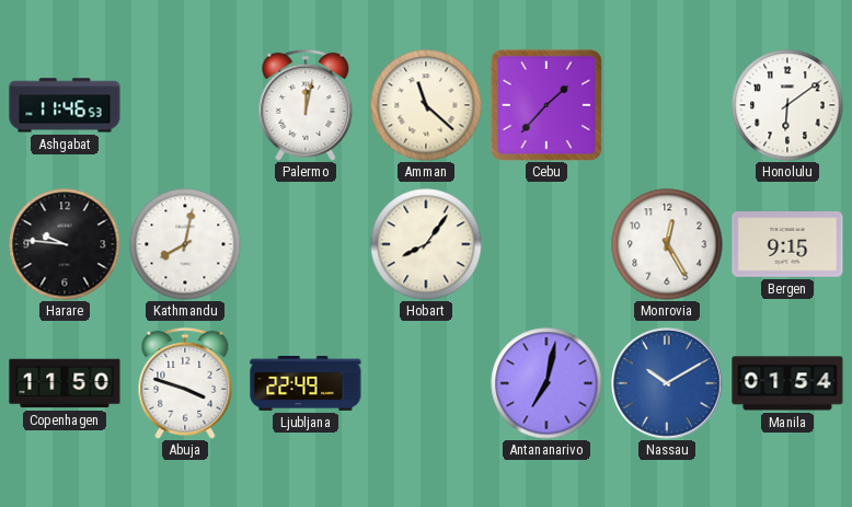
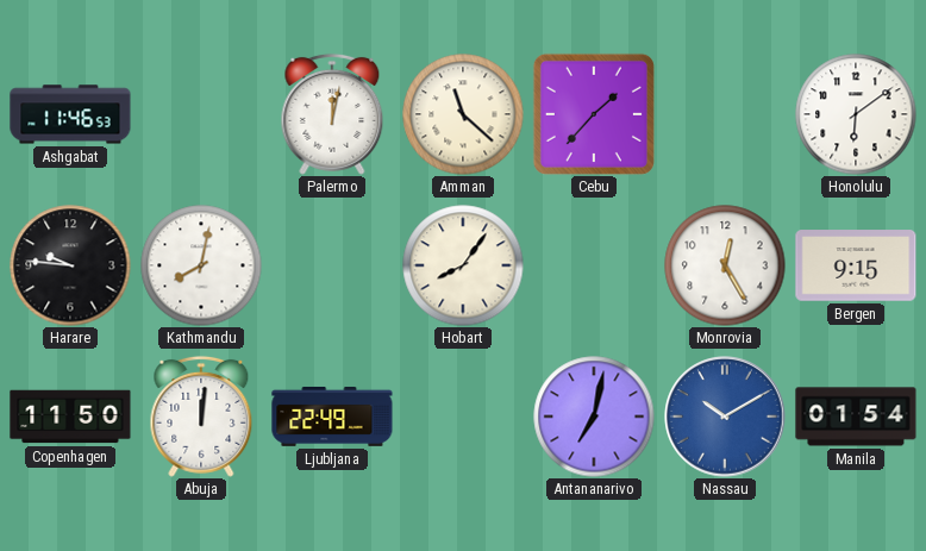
Abuja: 3:48 -> 12:01
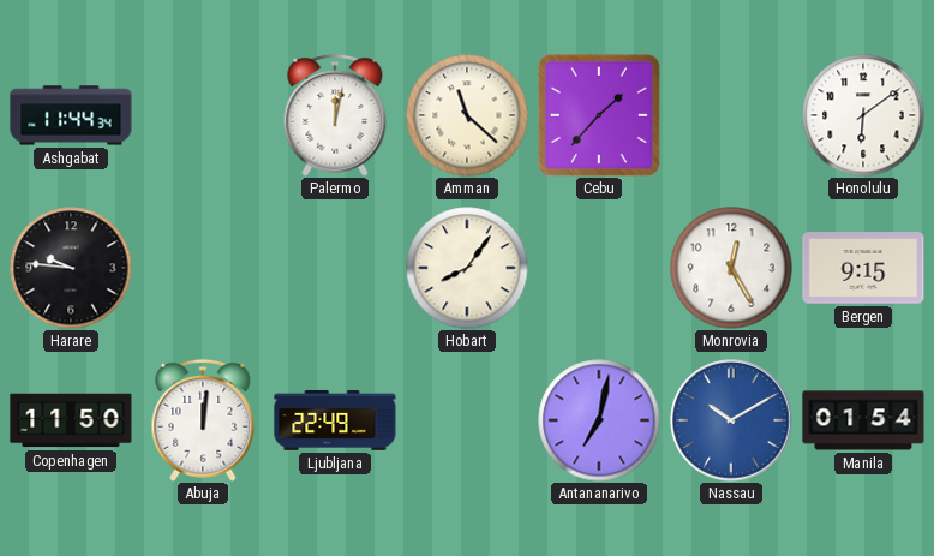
Ashgabat: 11:46 -> 11:44
Kathmandu: 8:02 -> none
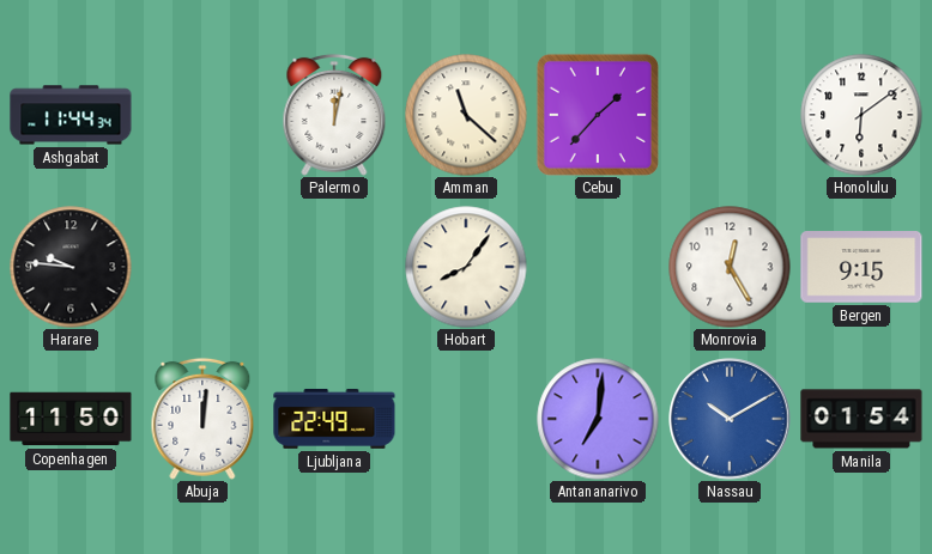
Antananarivo: 7:02 -> 7:01
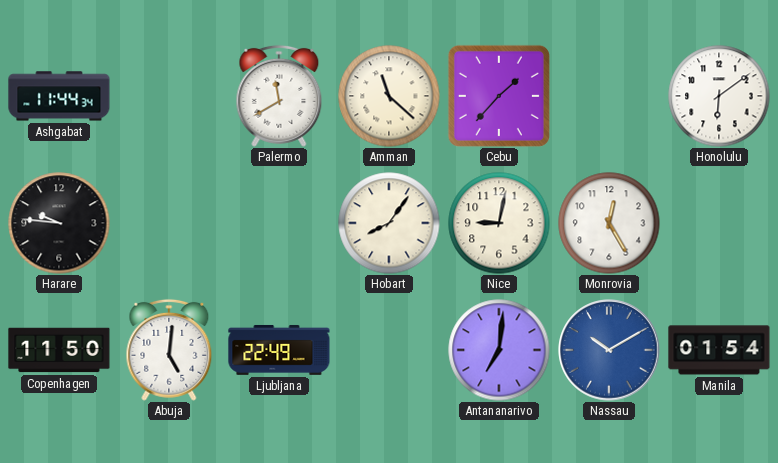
Palermo: 12:02 -> 11:40
Nice: none -> 9:02
Bergen: 9:15 -> none
Abuja: 12:01 -> 5:01
